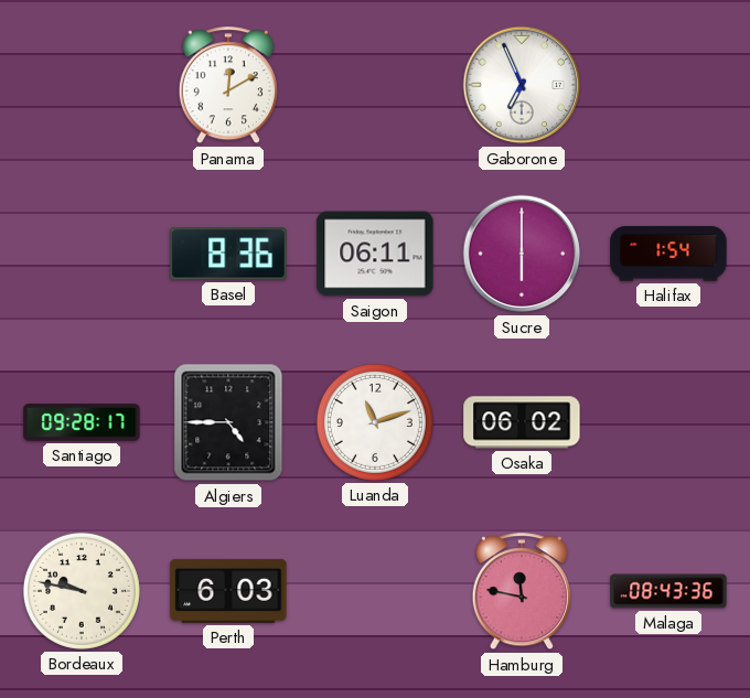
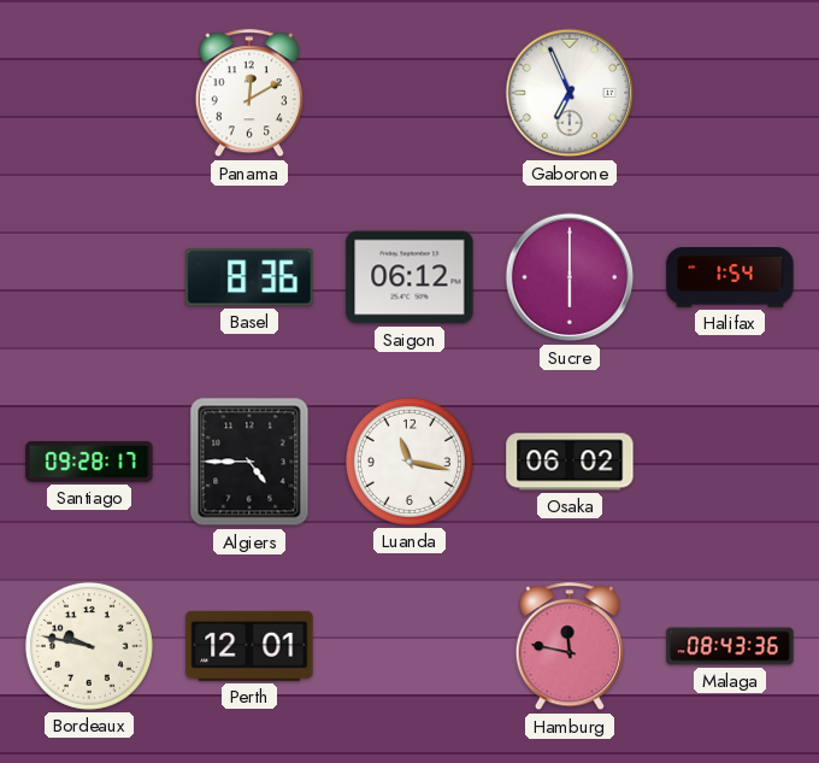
Saigon: 06:11 -> 06:12
Luanda: 11:12 -> 11:17
Perth: 6:03 -> 12:01
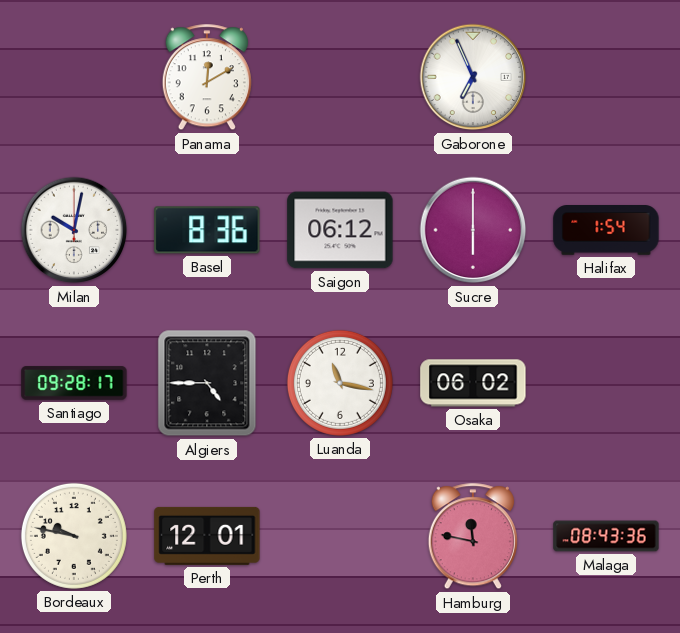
Milan: none -> 10:02
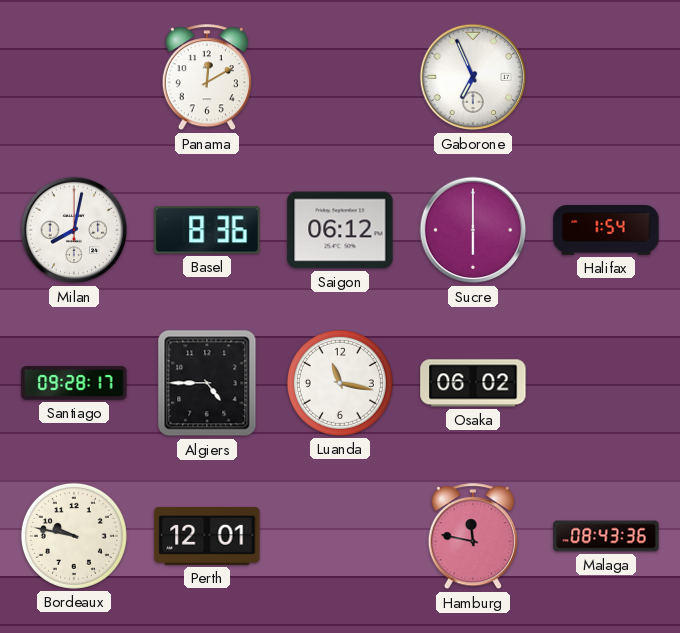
Milan: 10:02 -> 8:02
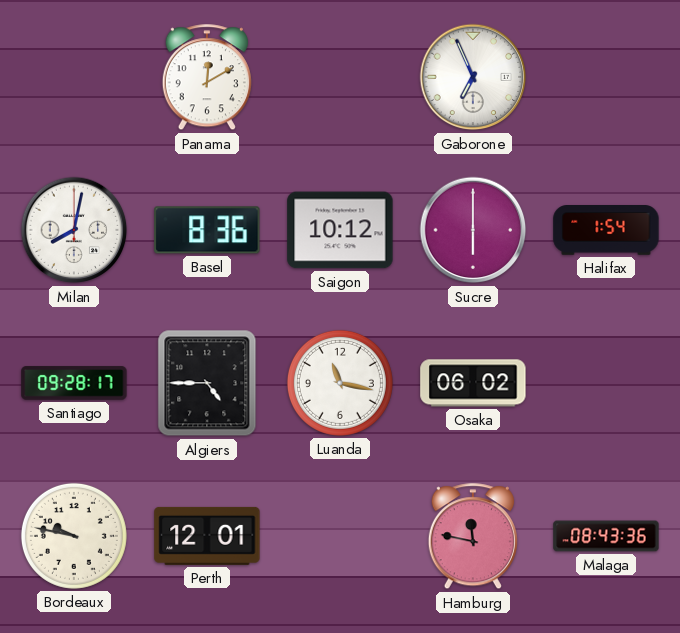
Saigon: 06:12 -> 10:12
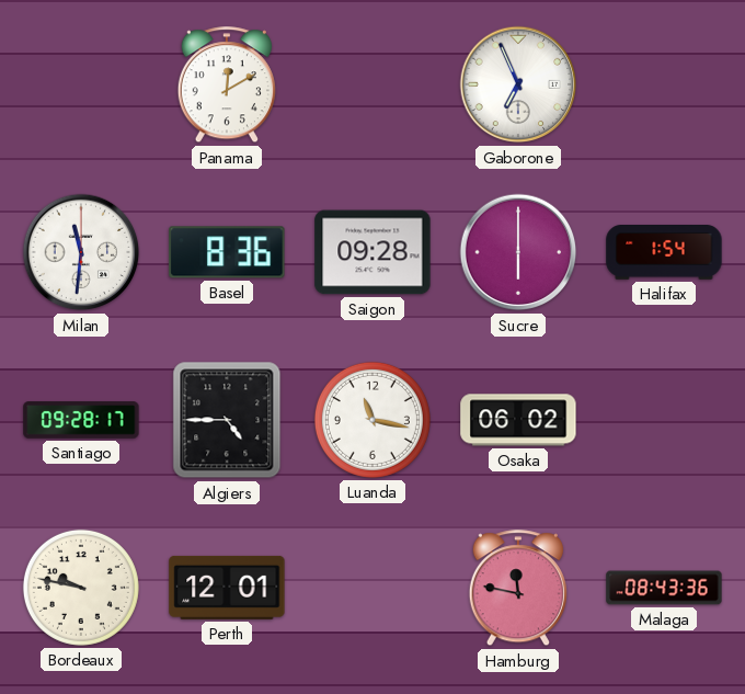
Milan: 8:02 -> 11:31
Saigon: 10:12 -> 09:28
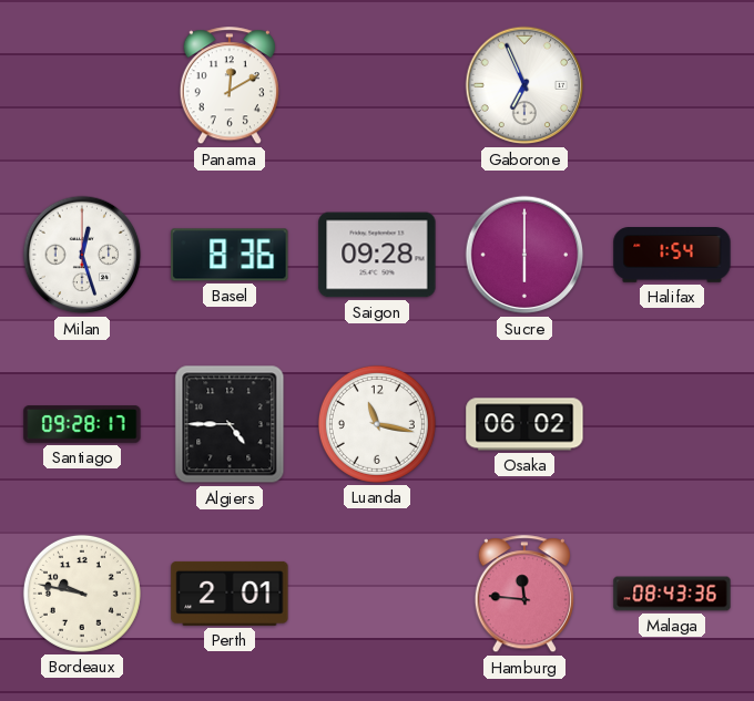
Milan: 11:31 -> 12:27
Perth: 12:01 -> 2:01
Hamburg: 11:47 -> 11:46
